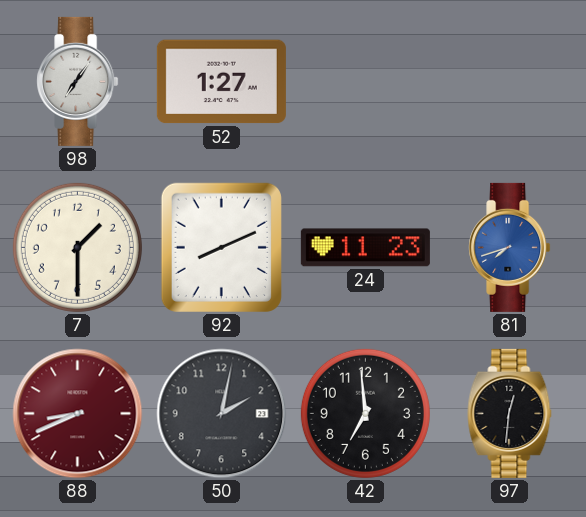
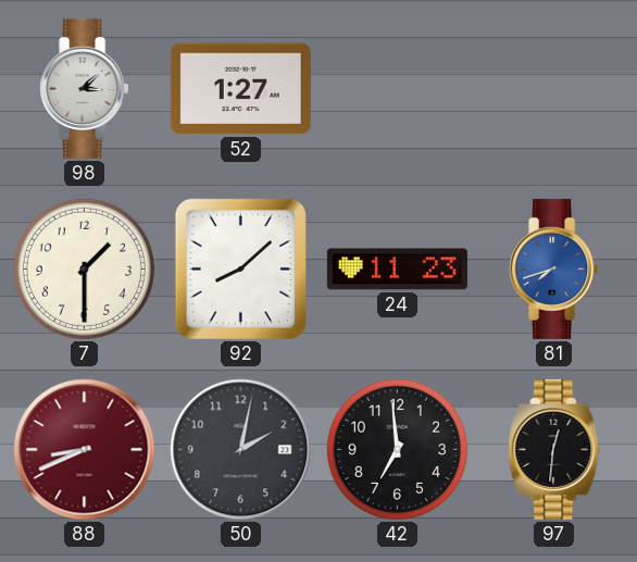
98: 7:06 -> 3:08
92: 8:11 -> 8:08
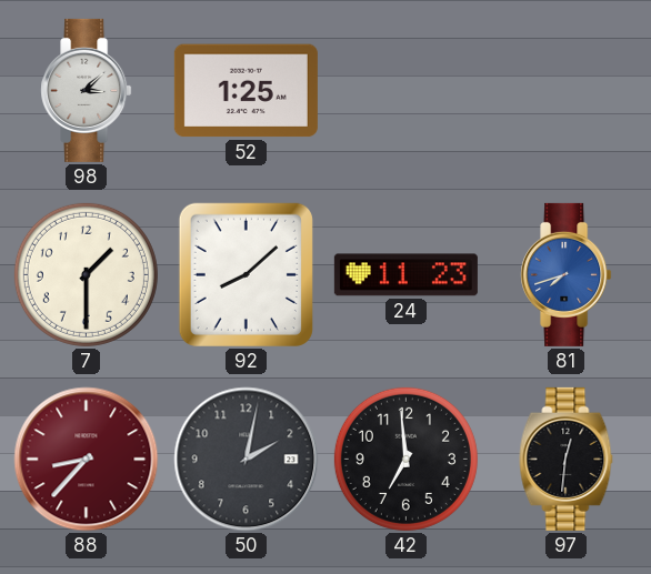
52: 1:27 -> 1:25
88: 8:41 -> 8:37
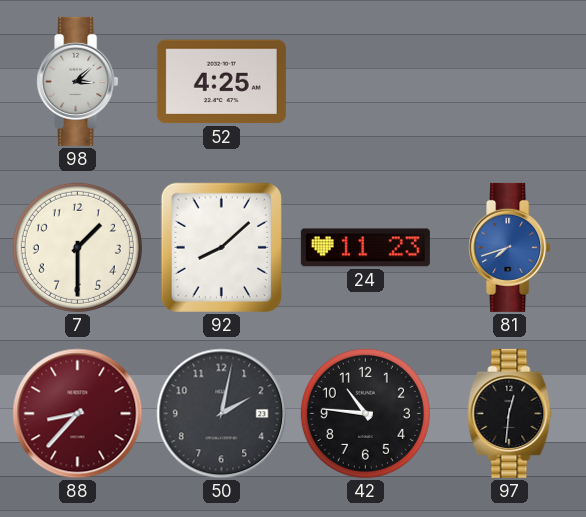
52: 1:25 -> 4:25
42: 6:59 -> 10:46
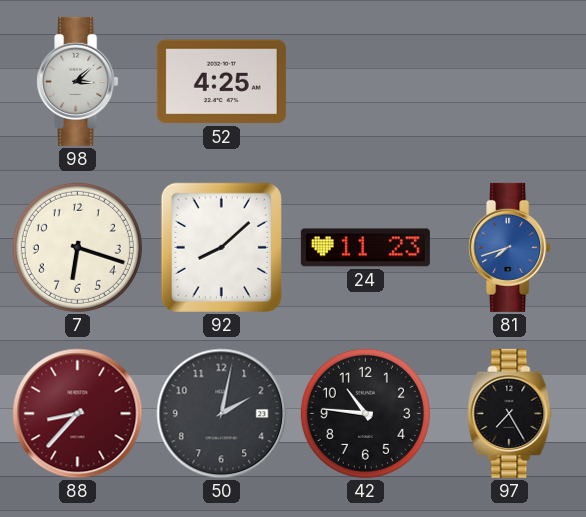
7: 1:30 -> 6:18
97: 12:31 -> 7:25
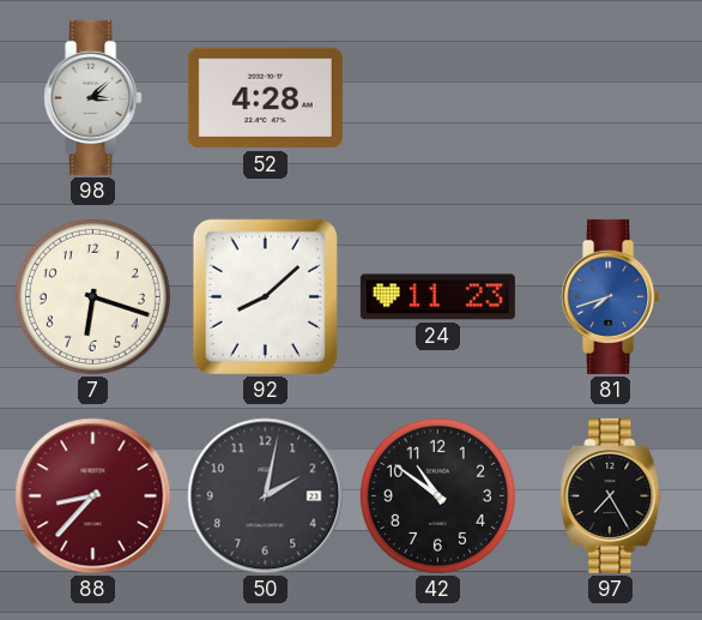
52: 4:25 -> 4:28
42: 10:46 -> 10:51
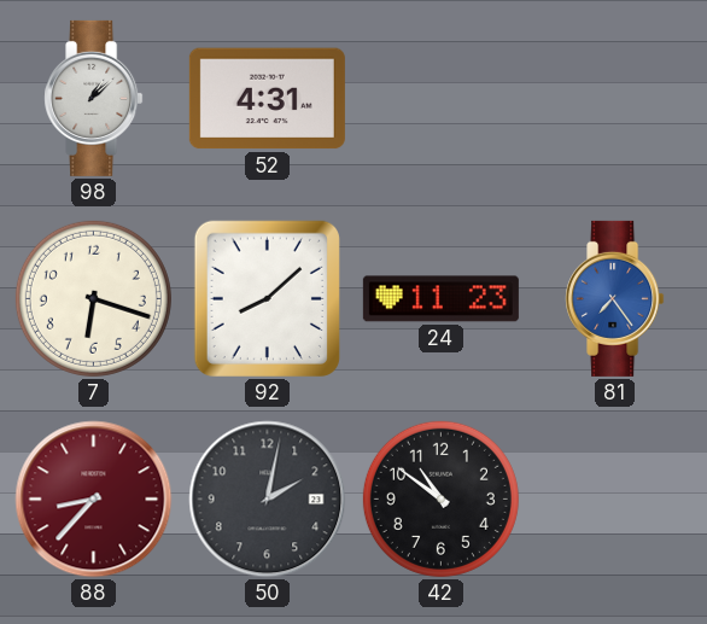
98: 3:08 -> 1:08
52: 4:28 -> 4:31
81: 7:42 -> 7:24
97: 7:25 -> none
